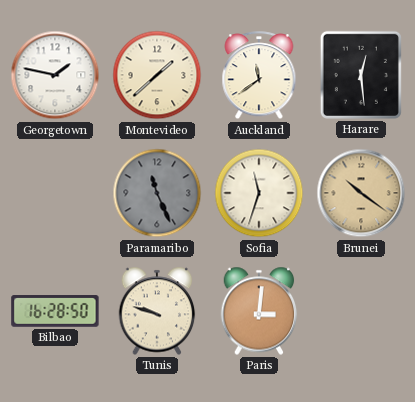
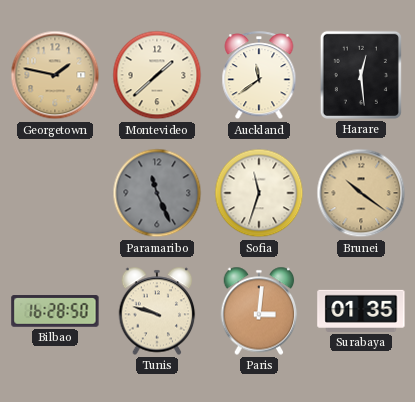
Georgetown dial: white -> champagne
Surabaya: none -> 01:35
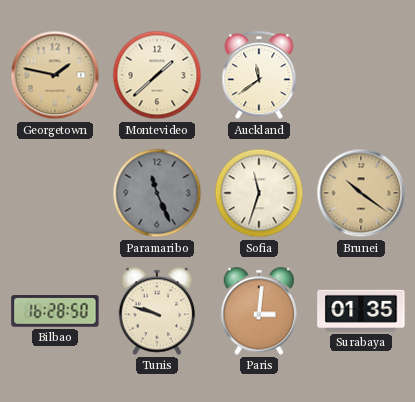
Harare: 12:29 -> none
